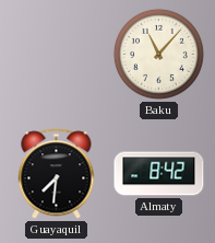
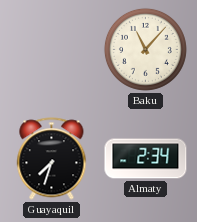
Guayaquil: 7:31 -> 7:33
Almaty: 8:42 -> 2:34
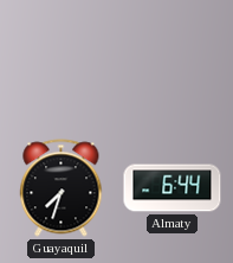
Baku: 11:07 -> none
Almaty: 2:34 -> 6:44
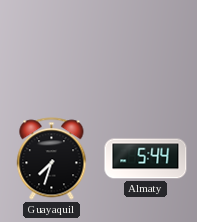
Almaty: 6:44 -> 5:44
